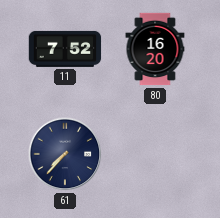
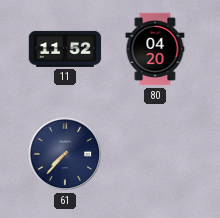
11: 7:52 -> 11:52
80: 16:20 -> 04:20
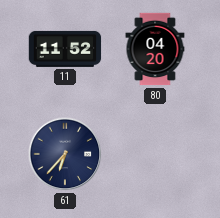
61: 7:37 -> 6:37
